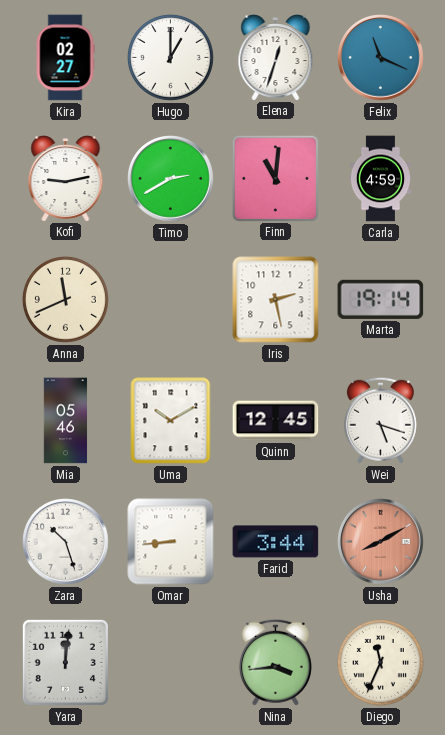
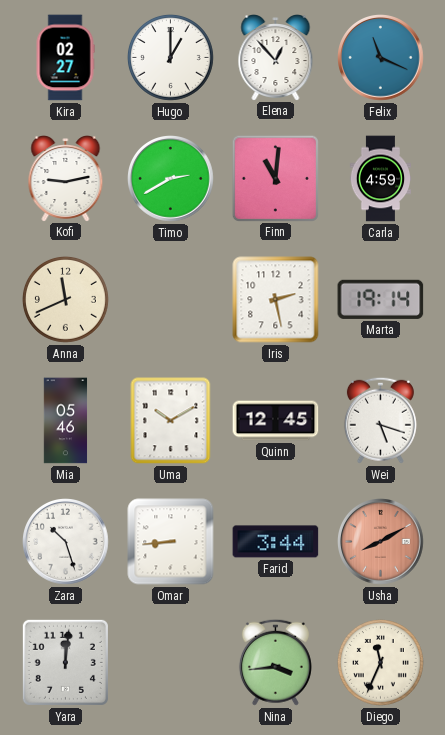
Elena: 12:33 -> 12:53
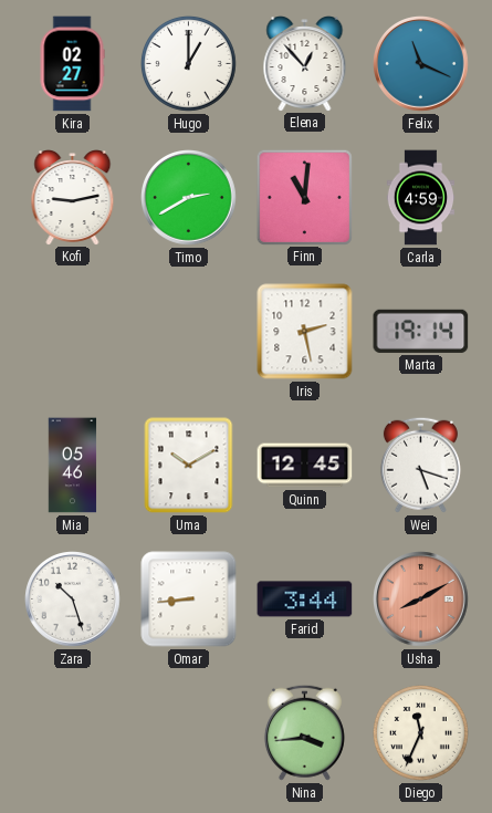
Anna: 11:41 -> none
Yara: 12:01 -> none
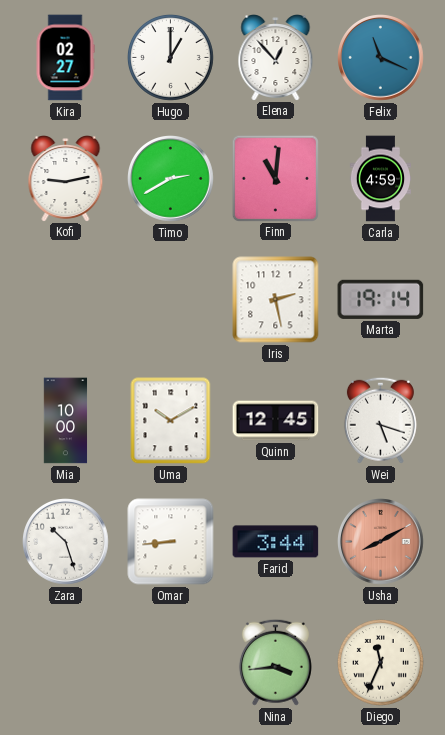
Mia: 05:46 -> 10:00
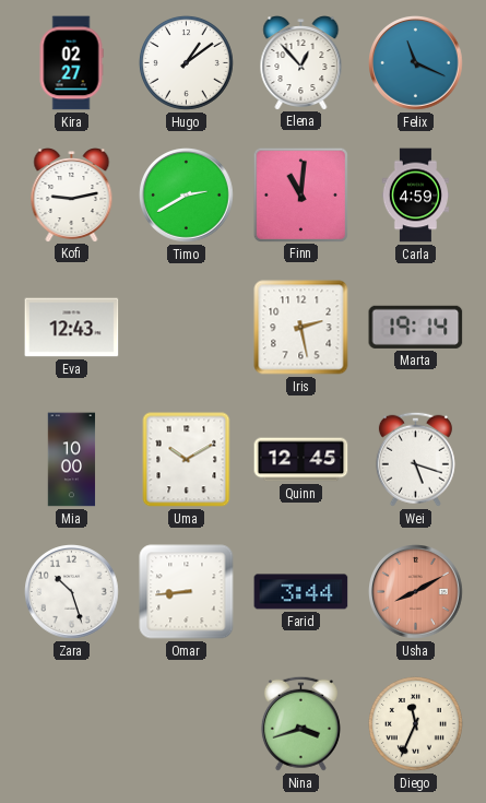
Hugo: 1:00 -> 1:09
Eva: none -> 12:43
Nina: 3:44 -> 3:42
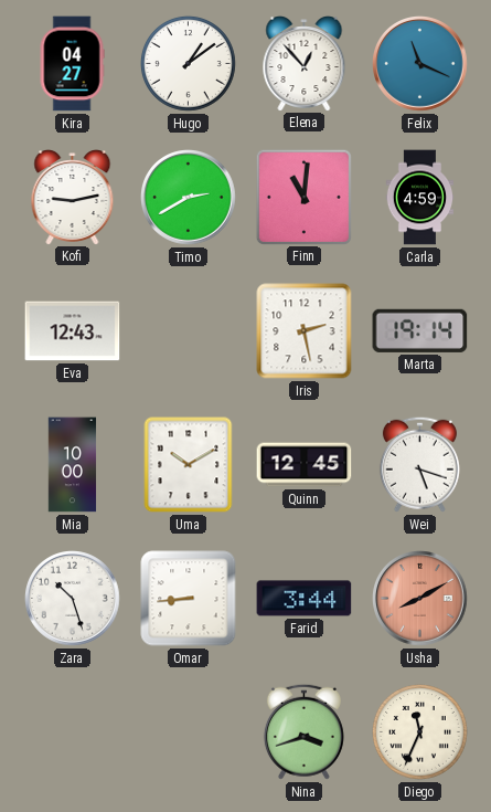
Kira: 02:27 -> 04:27
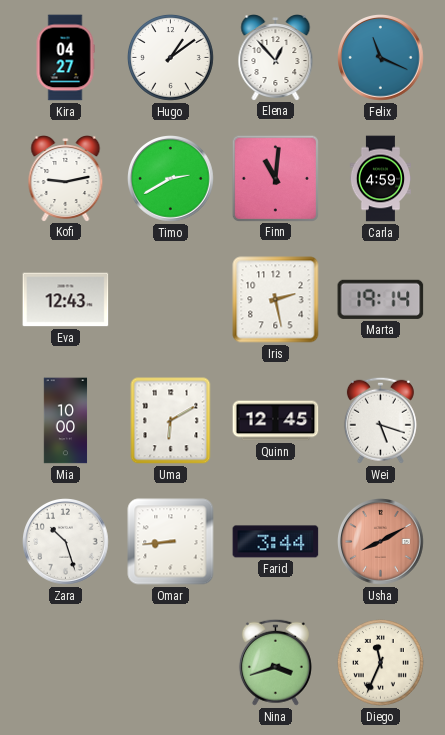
Uma: 10:10 -> 6:10
